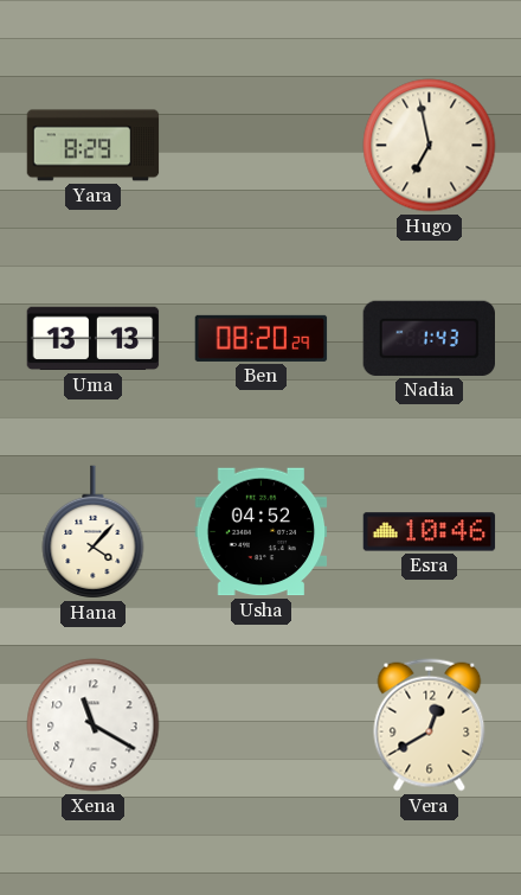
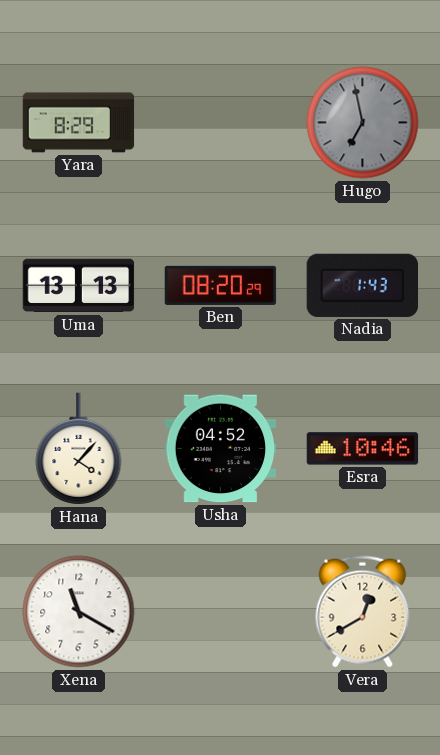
Hugo dial: cream -> grey
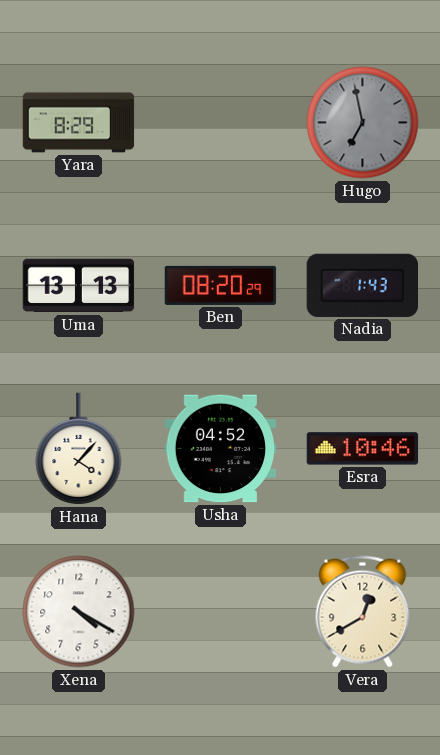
Xena: 11:20 -> 4:20
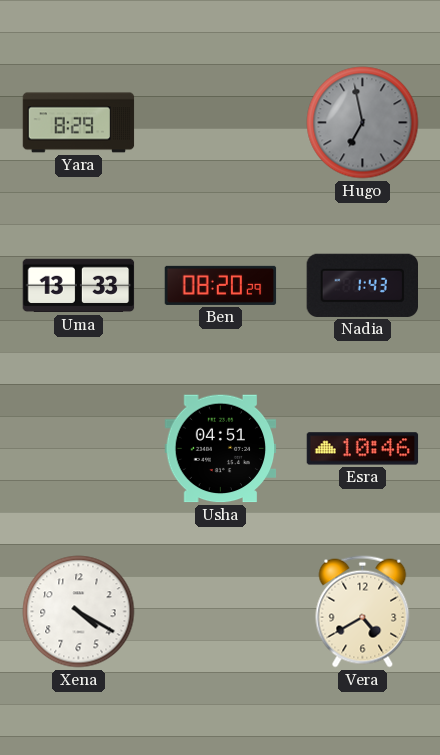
Uma: 13:13 -> 13:33
Hana: 4:07 -> none
Usha: 04:52 -> 04:51
Vera: 12:40 -> 4:40
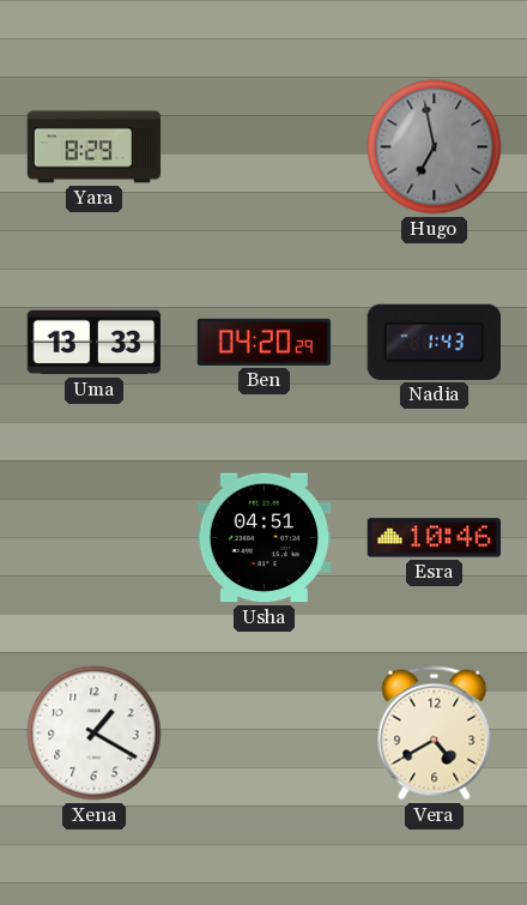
Ben: 08:20 -> 04:20
Xena: 4:20 -> 1:20
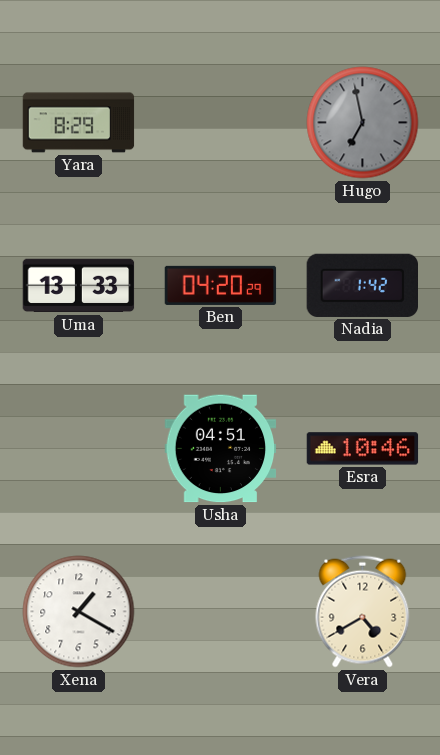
Nadia: 1:43 -> 1:42
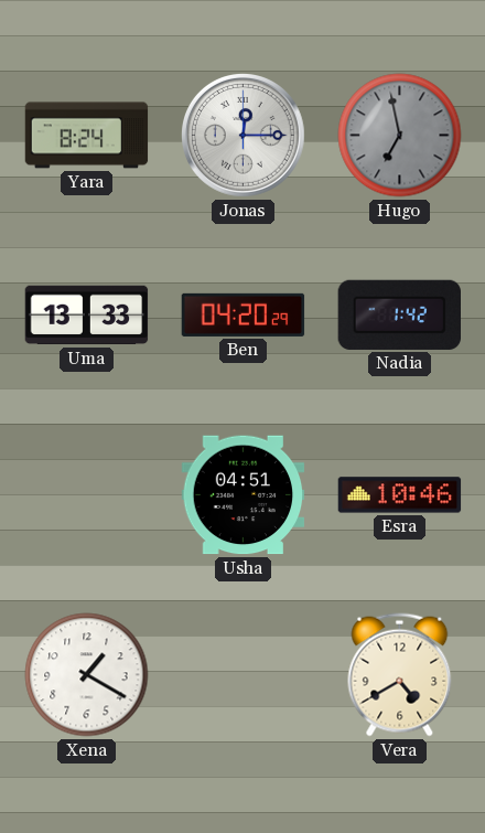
Yara: 8:29 -> 8:24
Jonas: none -> 12:15
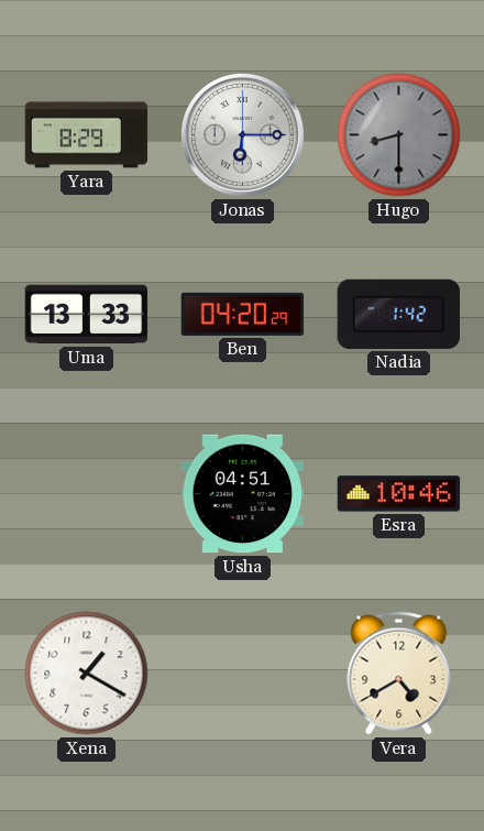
Yara: 8:24 -> 8:29
Jonas: 12:15 -> 6:15
Hugo: 6:58 -> 8:30
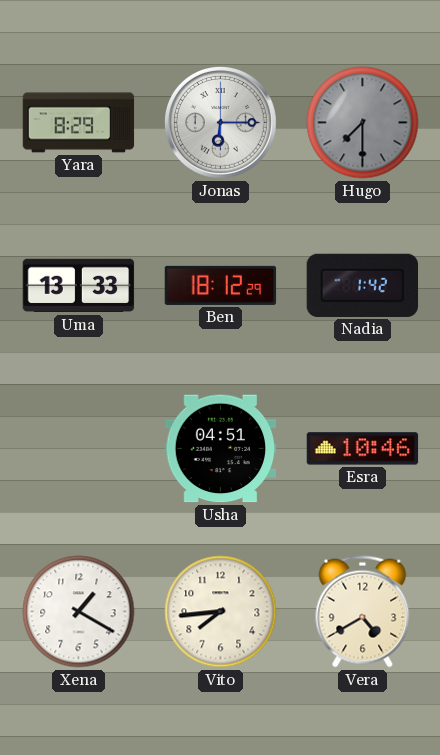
Hugo: 8:30 -> 7:30
Ben: 04:20 -> 18:12
Vito: none -> 7:44
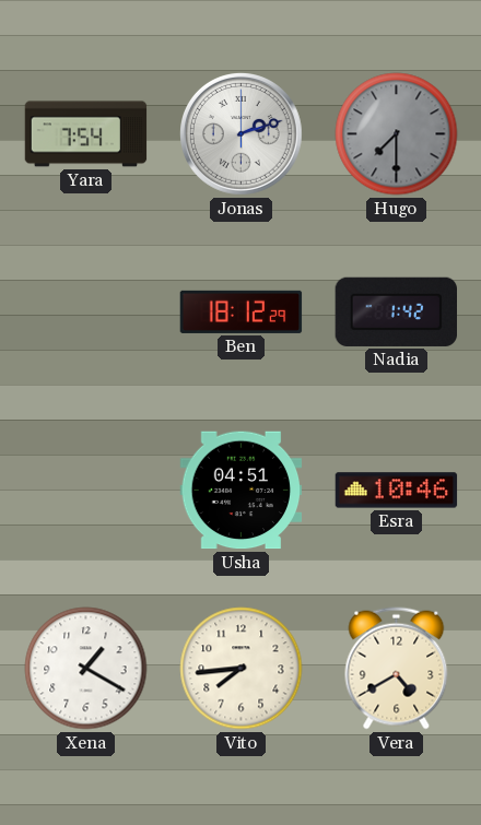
Yara: 8:29 -> 7:54
Jonas: 6:15 -> 2:12
Uma: 13:33 -> none
